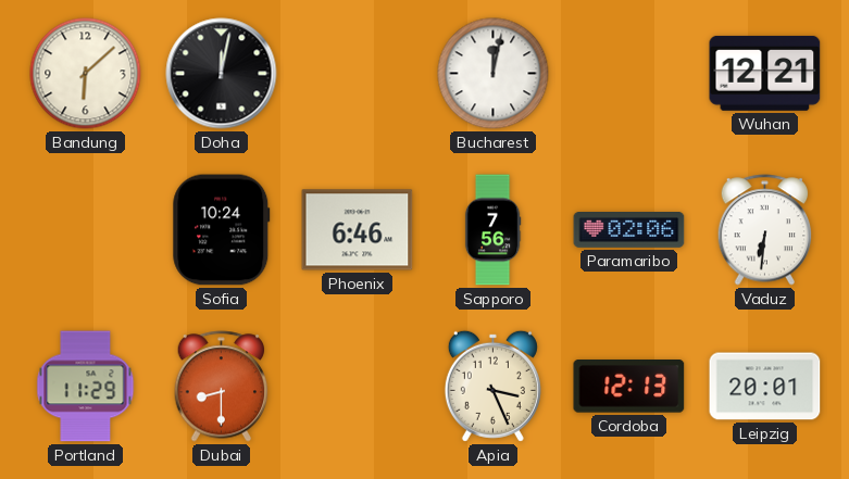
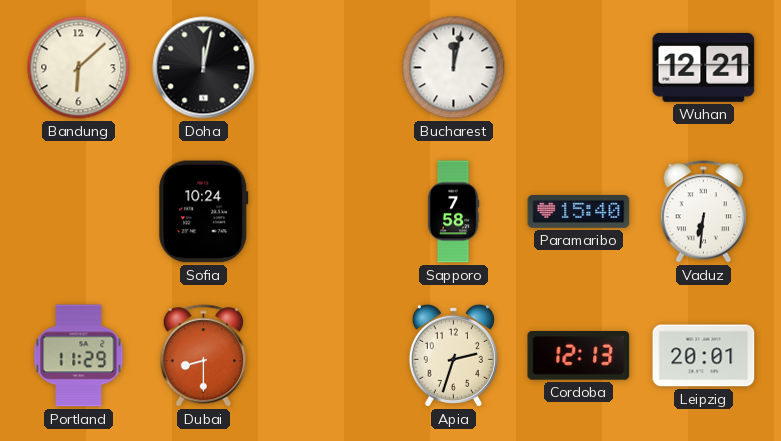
Phoenix: 6:46 -> none
Sapporo: 7:56 -> 7:58
Paramaribo: 02:06 -> 15:40
Apia: 3:26 -> 2:33
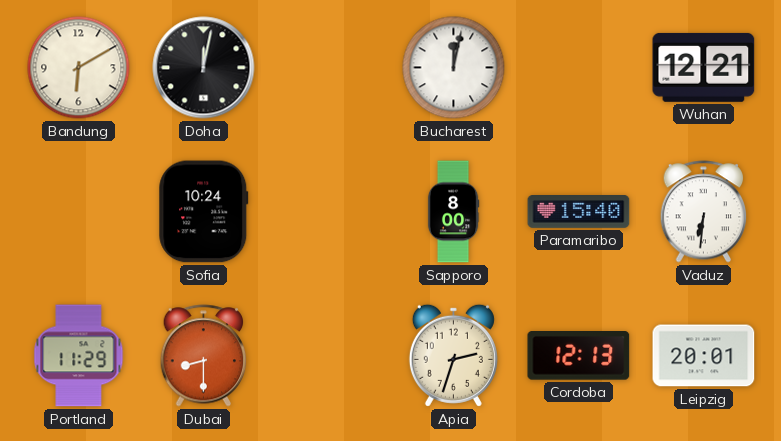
Bandung: 6:08 -> 6:10
Sapporo: 7:58 -> 8:00
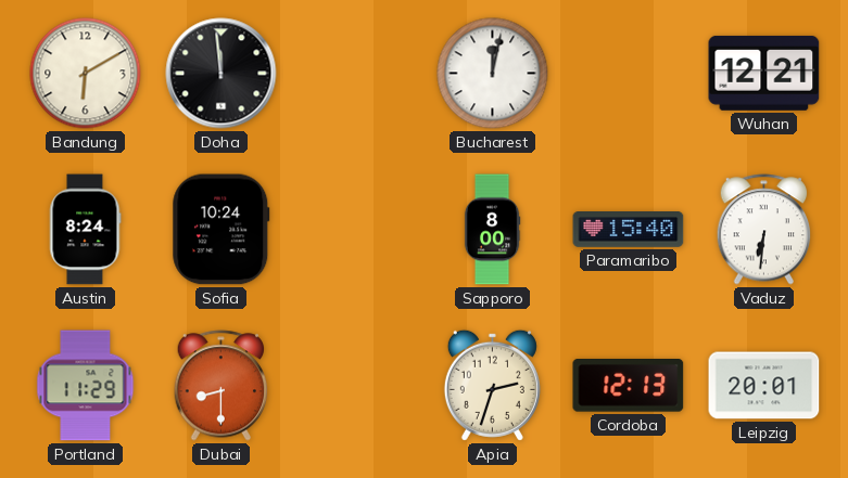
Doha: 12:02 -> 11:59
Austin: none -> 8:24
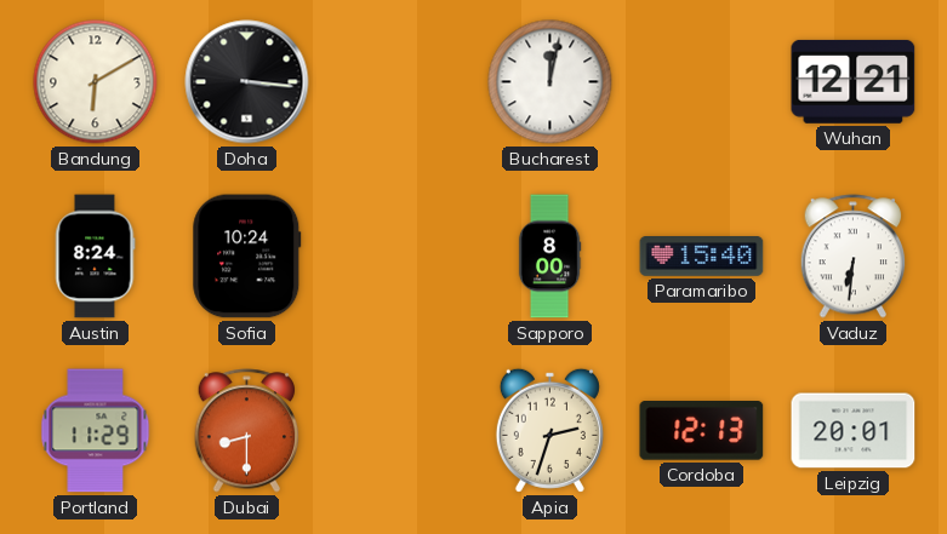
Doha: 11:59 -> 3:16
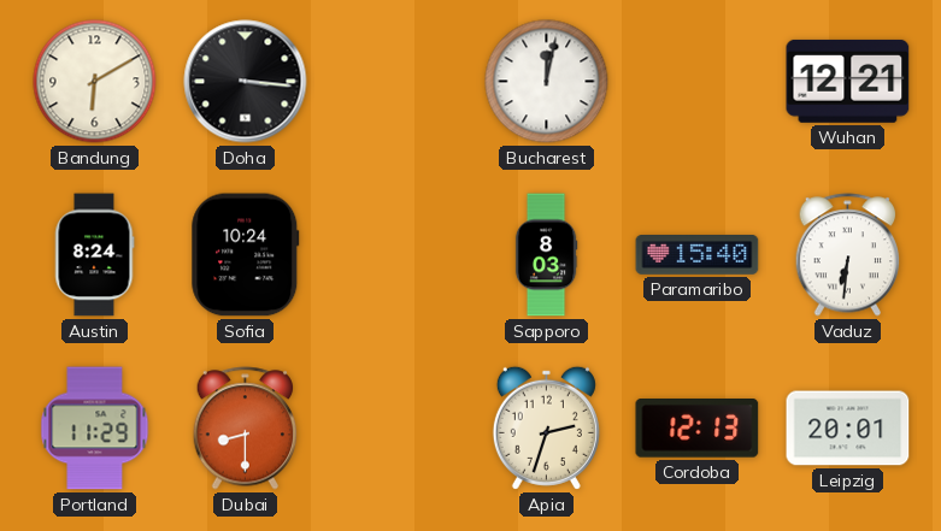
Sapporo: 8:00 -> 8:03
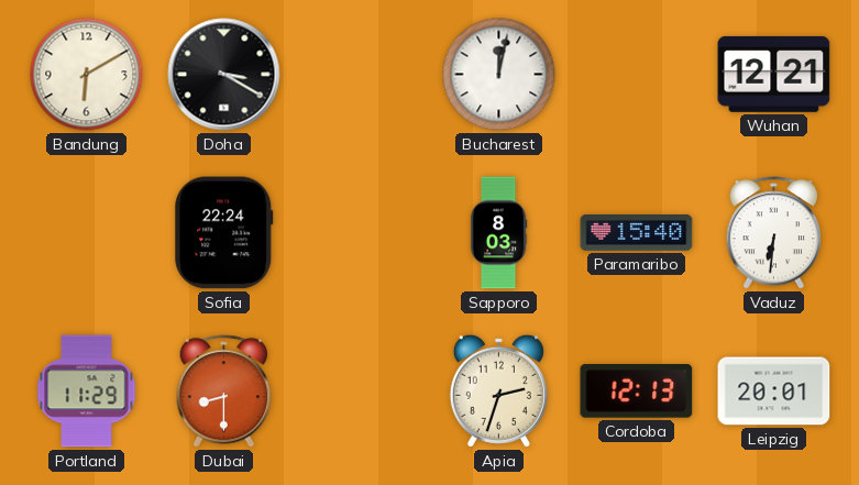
Doha: 3:16 -> 3:20
Austin: 8:24 -> none
Sofia: 10:24 -> 22:24
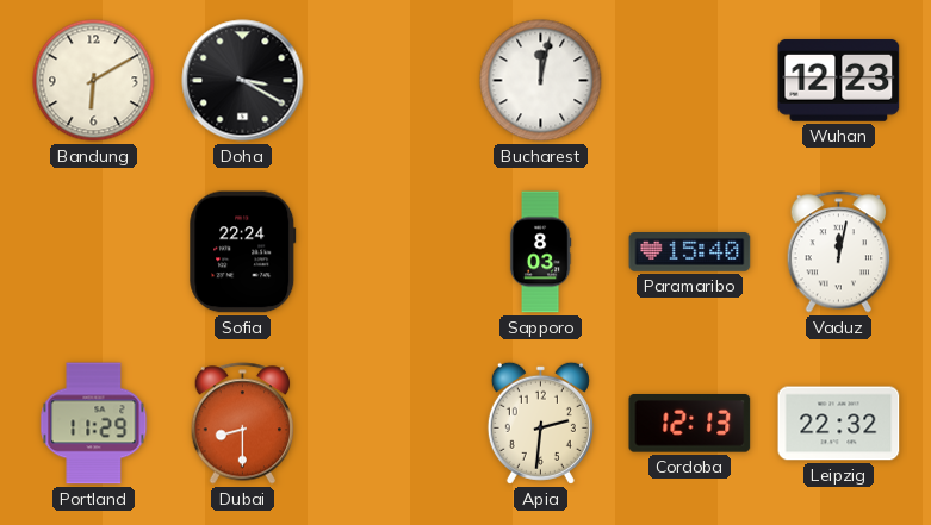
Wuhan: 12:21 -> 12:23
Vaduz: 6:31 -> 12:02
Apia: 2:33 -> 2:31
Leipzig: 20:01 -> 22:32
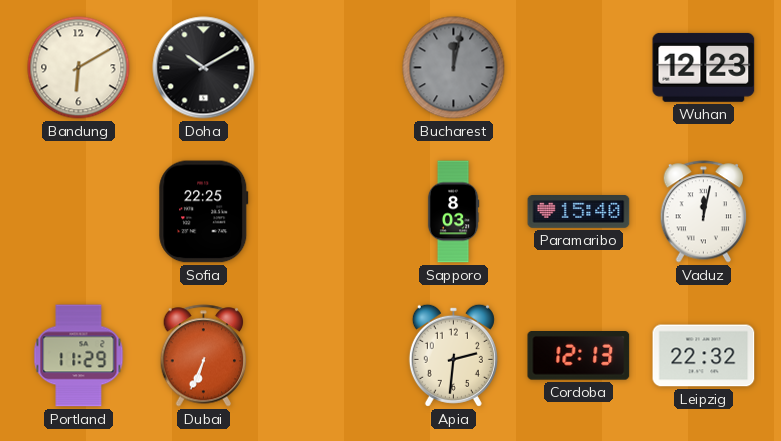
Doha: 3:20 -> 10:10
Bucharest dial: white -> grey
Sofia: 22:24 -> 22:25
Dubai: 8:30 -> 6:34
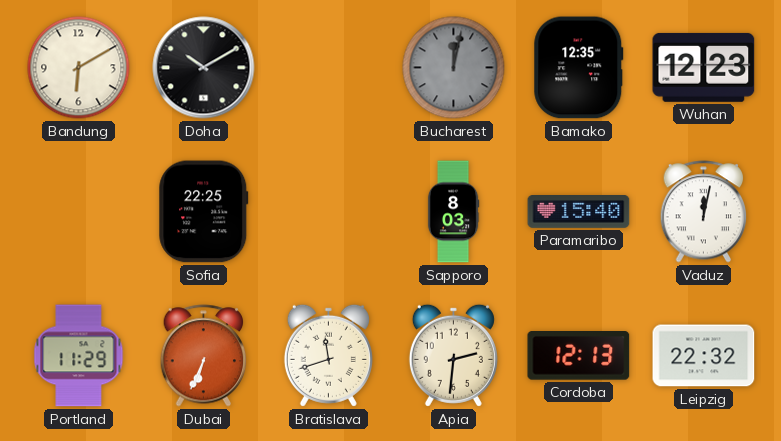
Bamako: none -> 12:35
Bratislava: none -> 11:42
